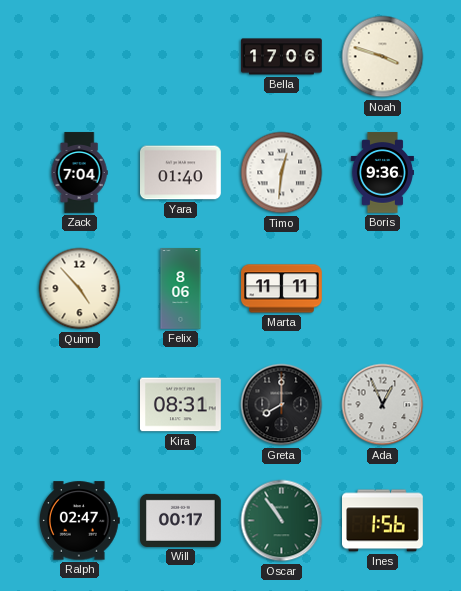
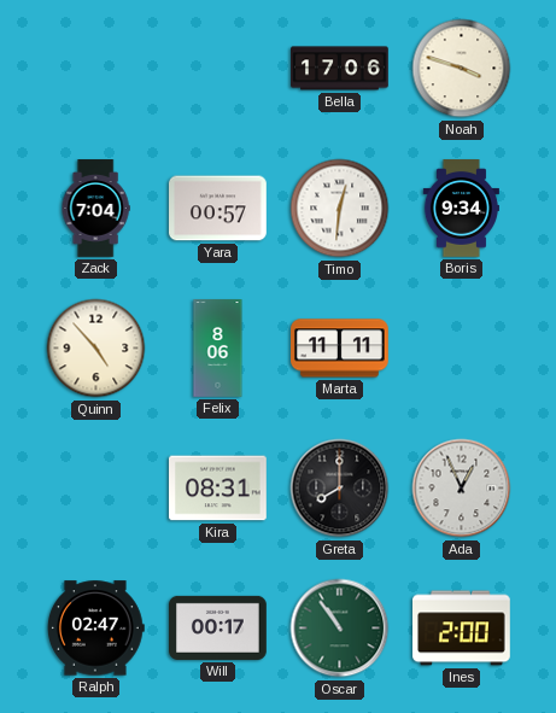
Yara: 01:40 -> 00:57
Boris: 9:36 -> 9:34
Ines: 1:56 -> 2:00
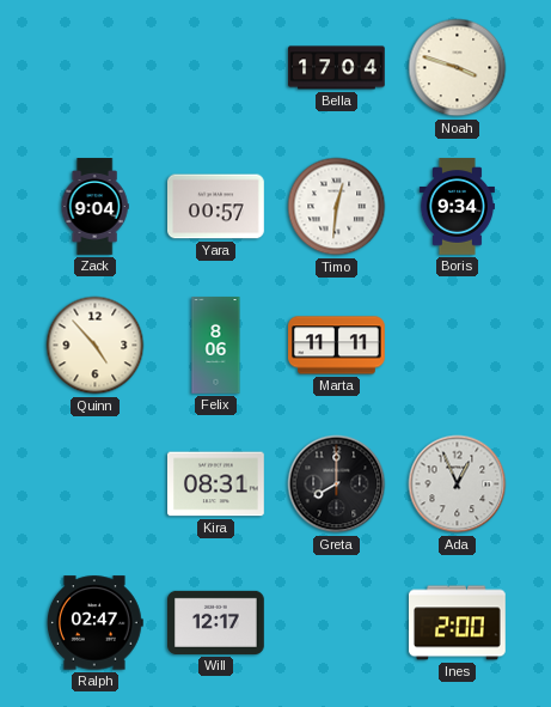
Bella: 17:06 -> 17:04
Zack: 7:04 -> 9:04
Will: 00:17 -> 12:17
Oscar: 10:54 -> none
